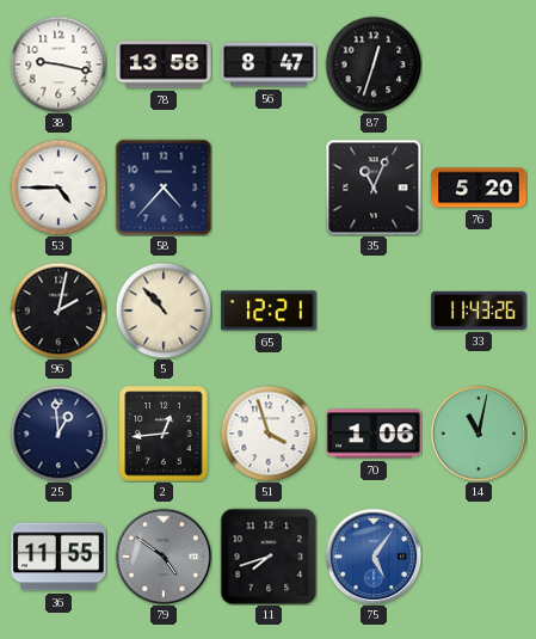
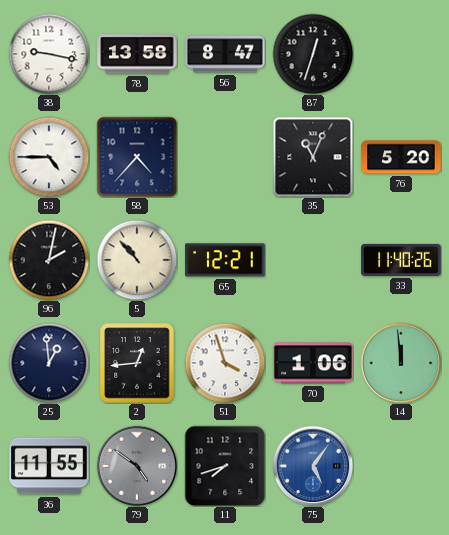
33: 11:43 -> 11:40
14: 11:02 -> 11:59
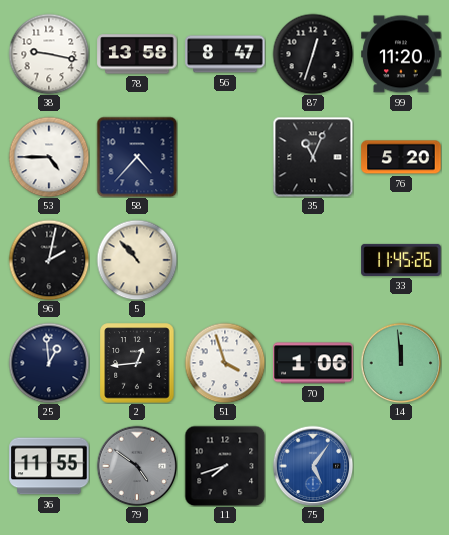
99: none -> 11:20
65: 12:21 -> none
33: 11:40 -> 11:45
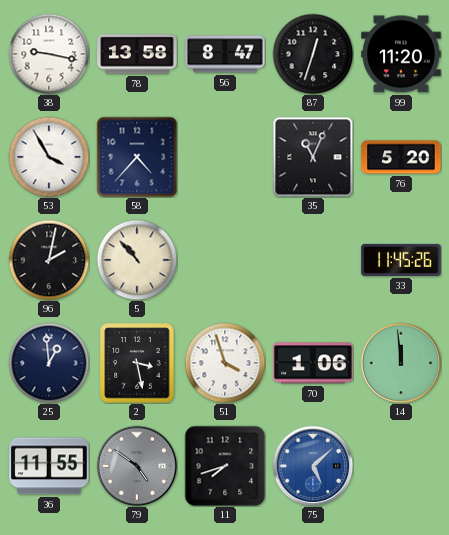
53: 4:45 -> 3:55
2: 12:44 -> 3:28
75: 5:06 -> 5:08
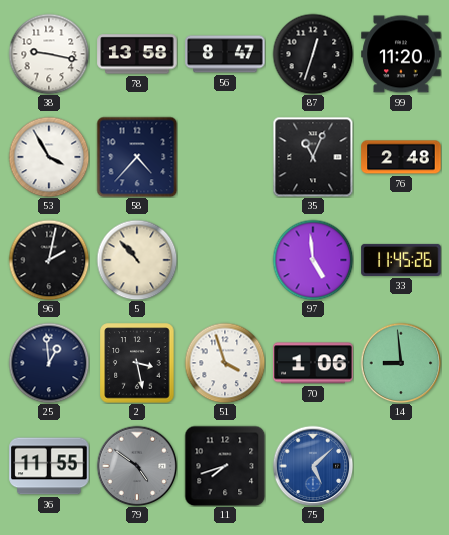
76: 5:20 -> 2:48
97: none -> 4:59
14: 11:59 -> 8:59
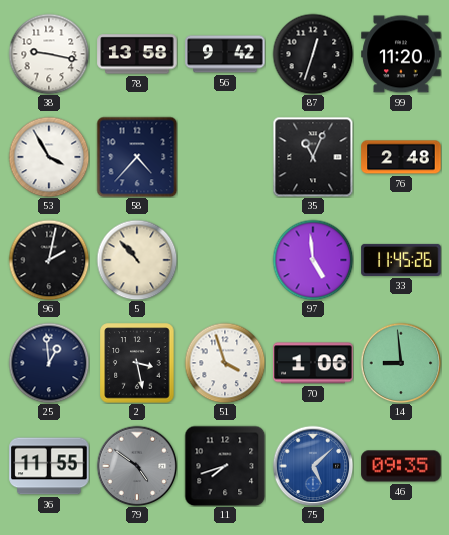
56: 8:47 -> 9:42
46: none -> 09:35
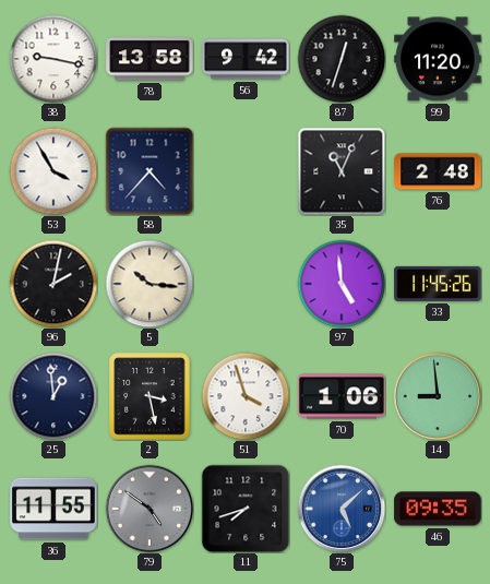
5: 10:53 -> 10:16
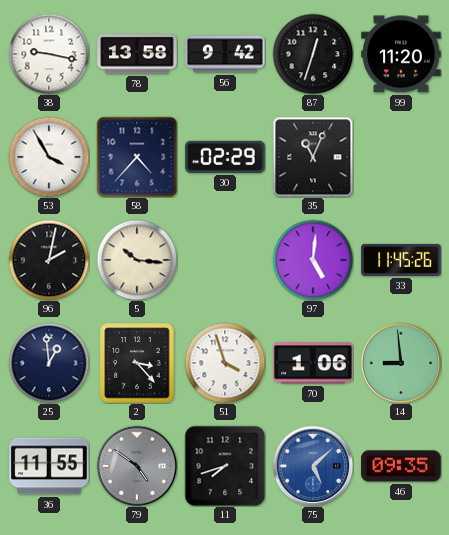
30: none -> 02:29
76: 2:48 -> none
97: 4:59 -> 5:01
2: 3:28 -> 3:23
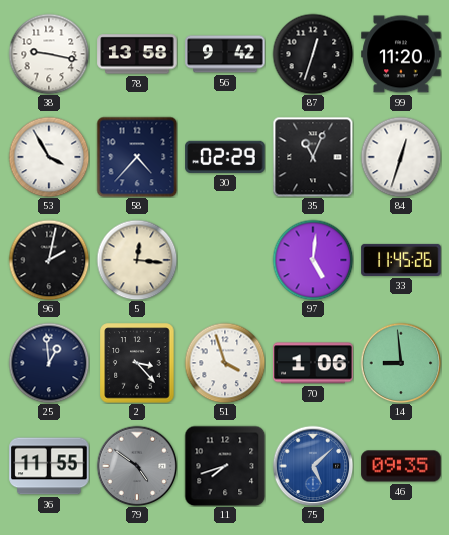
84: none -> 12:33
5: 10:16 -> 12:16
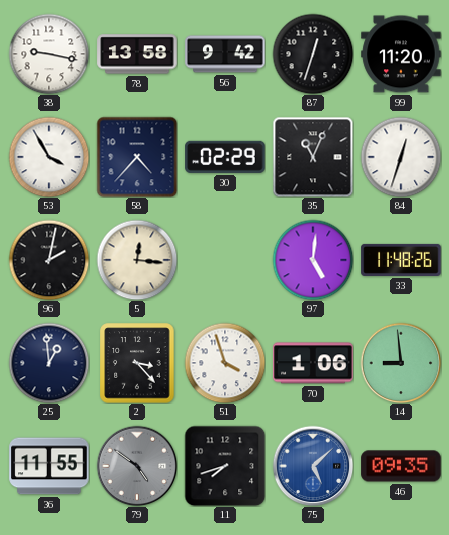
33: 11:45 -> 11:48
